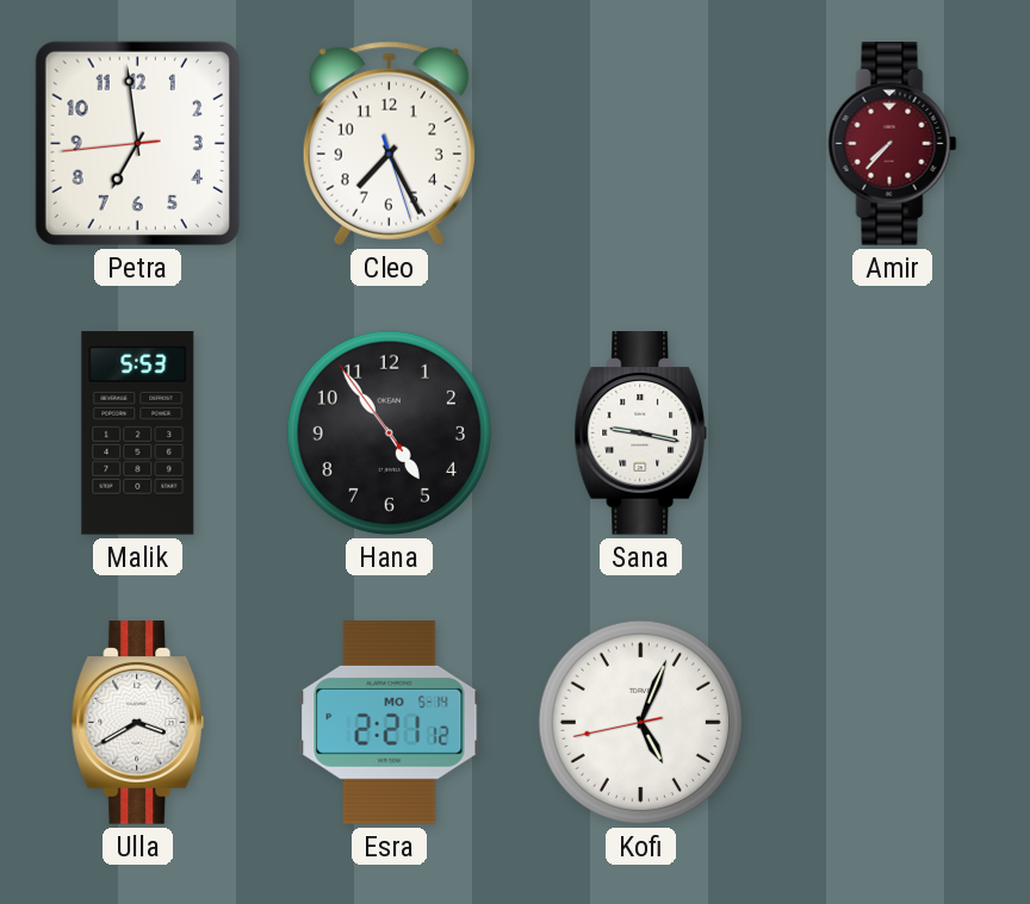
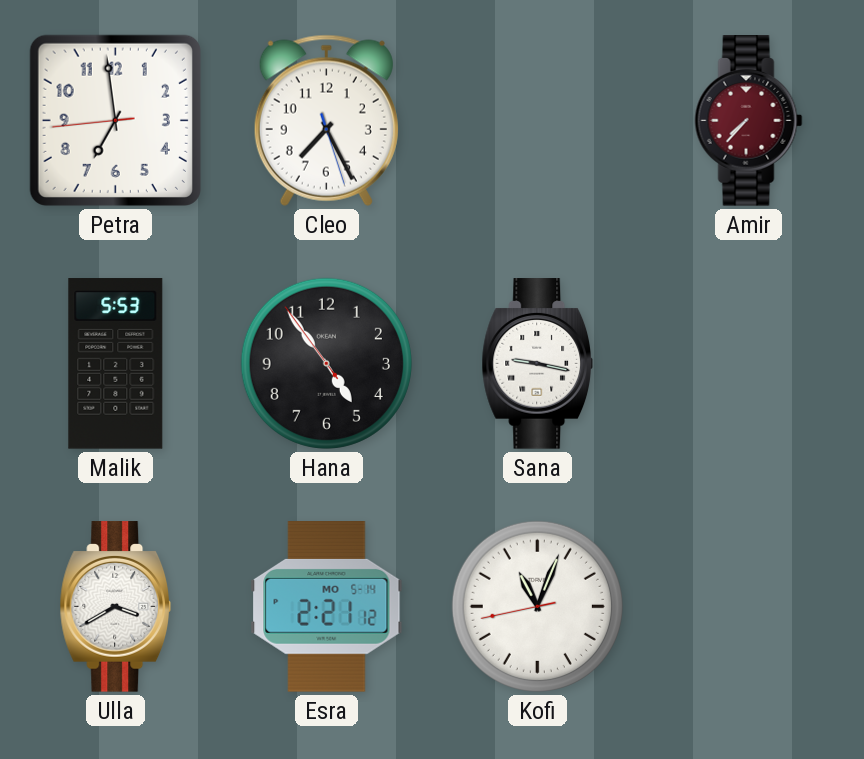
Kofi: 5:03 -> 11:03
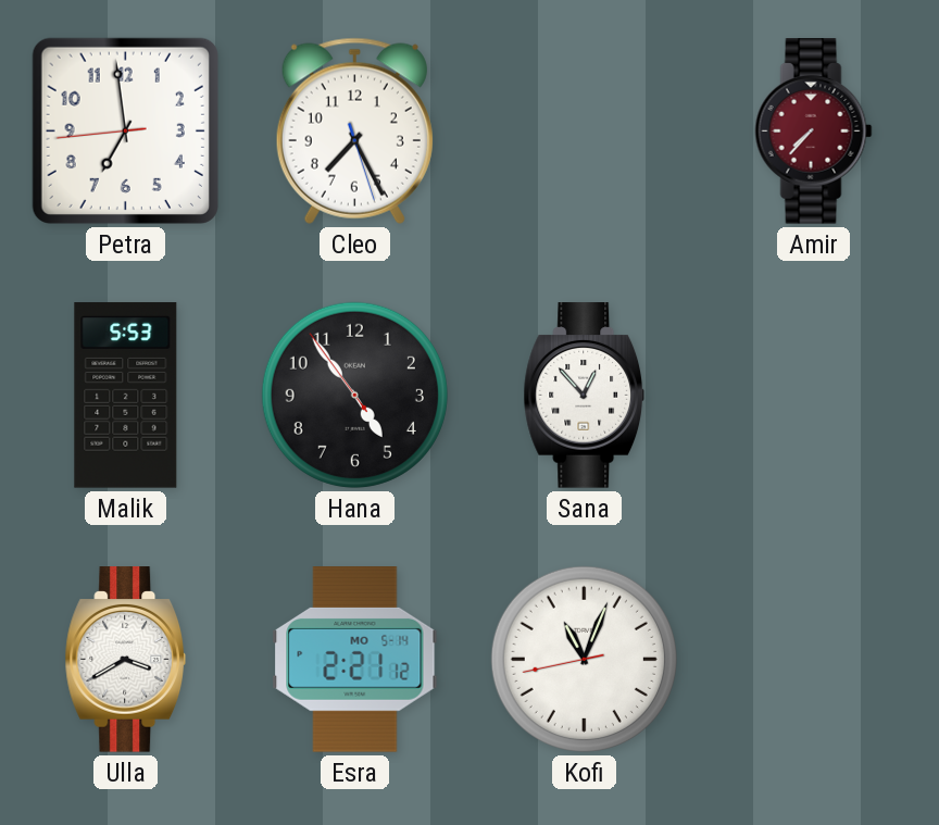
Sana: 9:17 -> 12:53
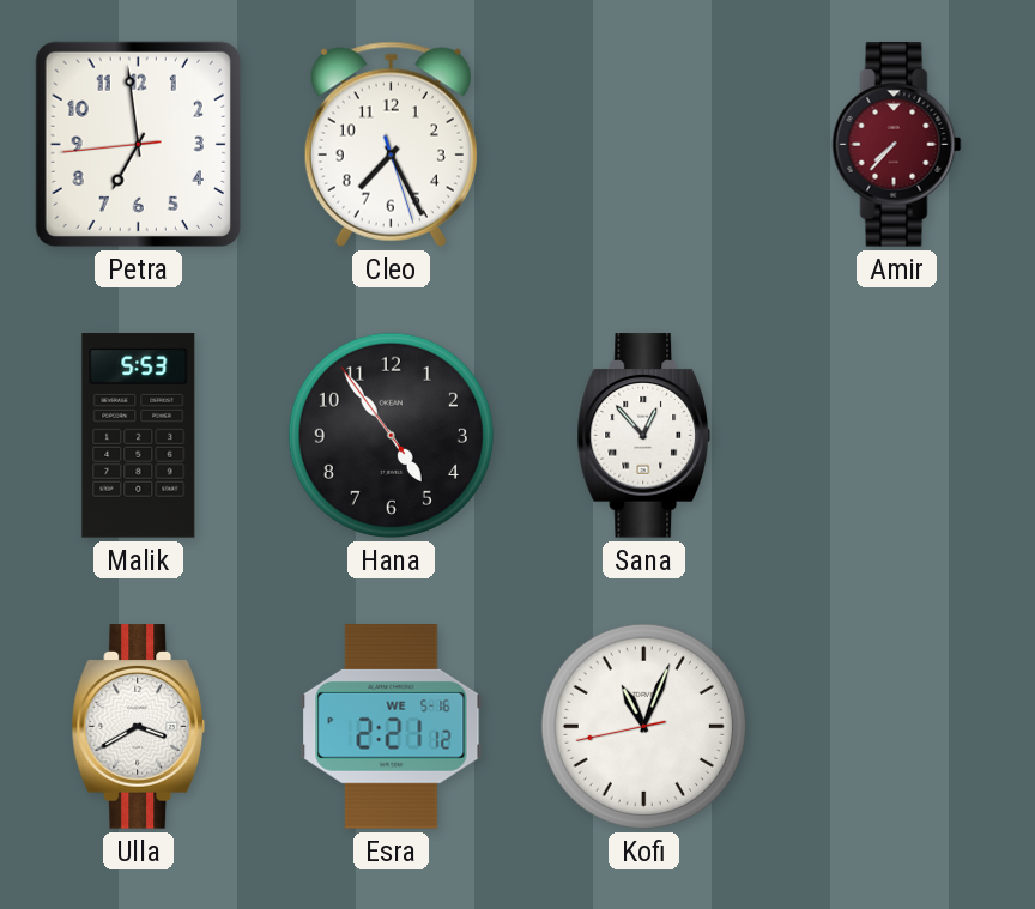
Esra date: MO 5-14 -> WE 5-16
